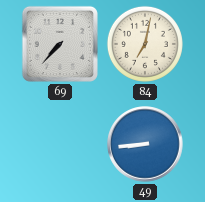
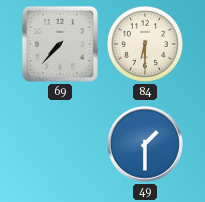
84: 7:02 -> 6:30
49: 8:44 -> 1:30
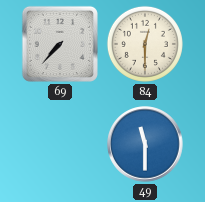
84: 6:30 -> 12:30
49: 1:30 -> 11:30
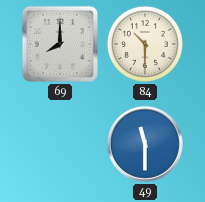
69: 7:37 -> 8:00
84: 12:30 -> 10:30
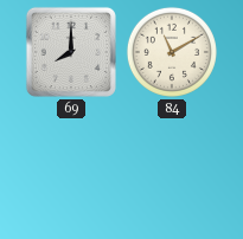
84: 10:30 -> 11:10
49: 11:30 -> none
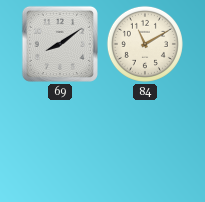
69: 8:00 -> 8:09
